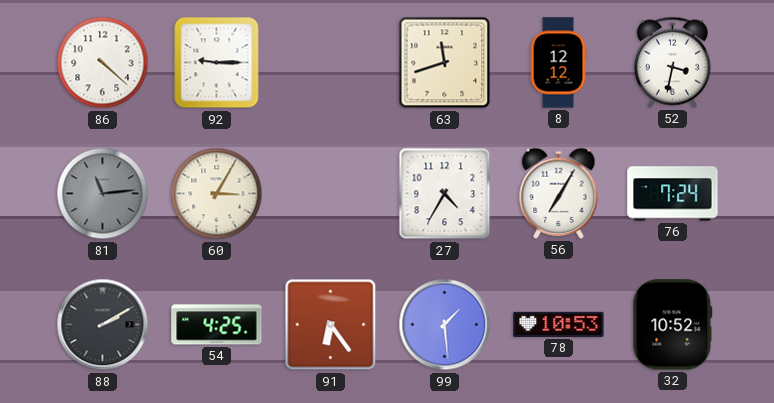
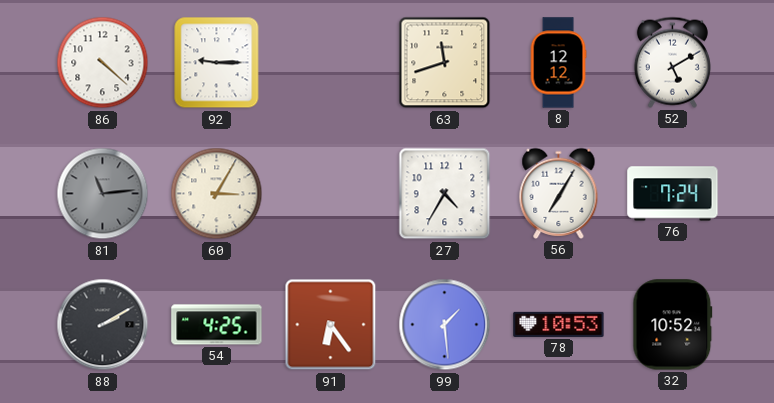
52: 3:32 -> 5:10
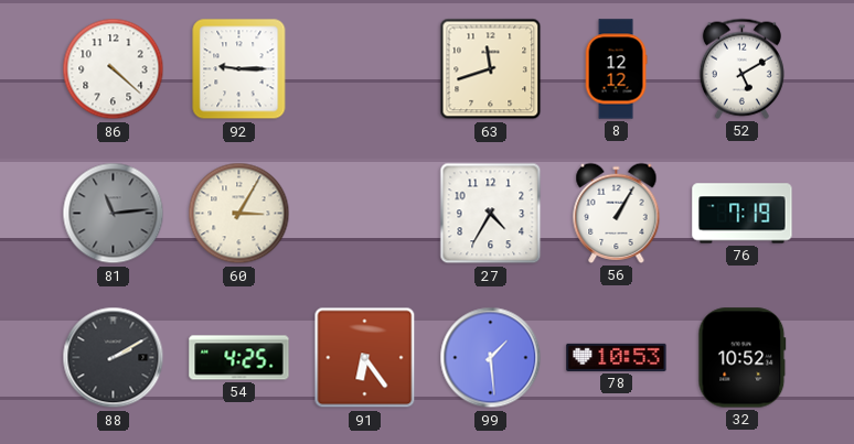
56: 7:05 -> 1:05
76: 7:24 -> 7:19
